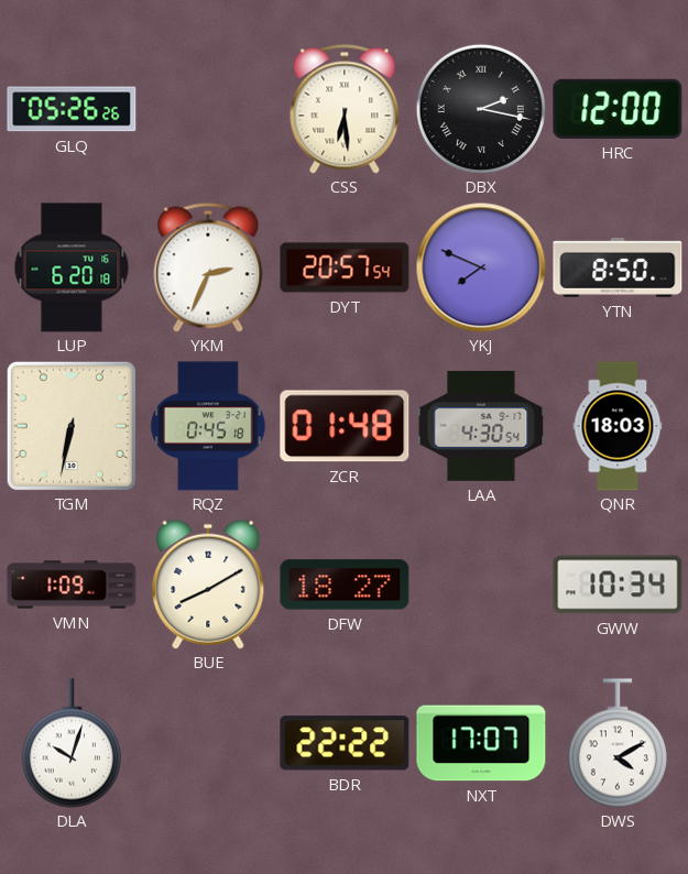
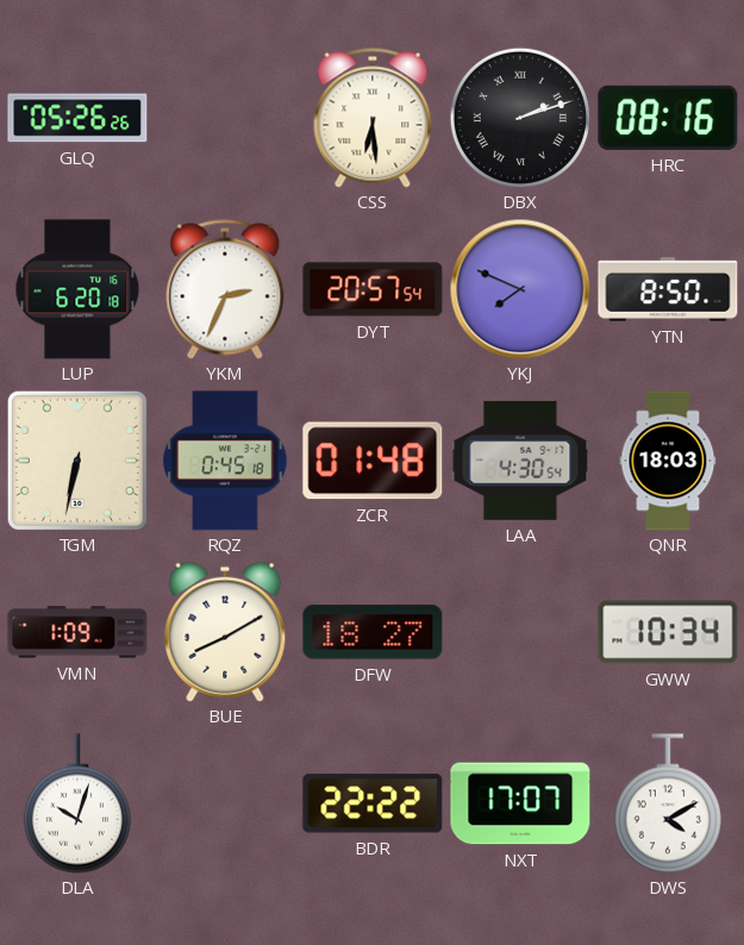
DBX: 2:17 -> 2:12
HRC: 12:00 -> 08:16
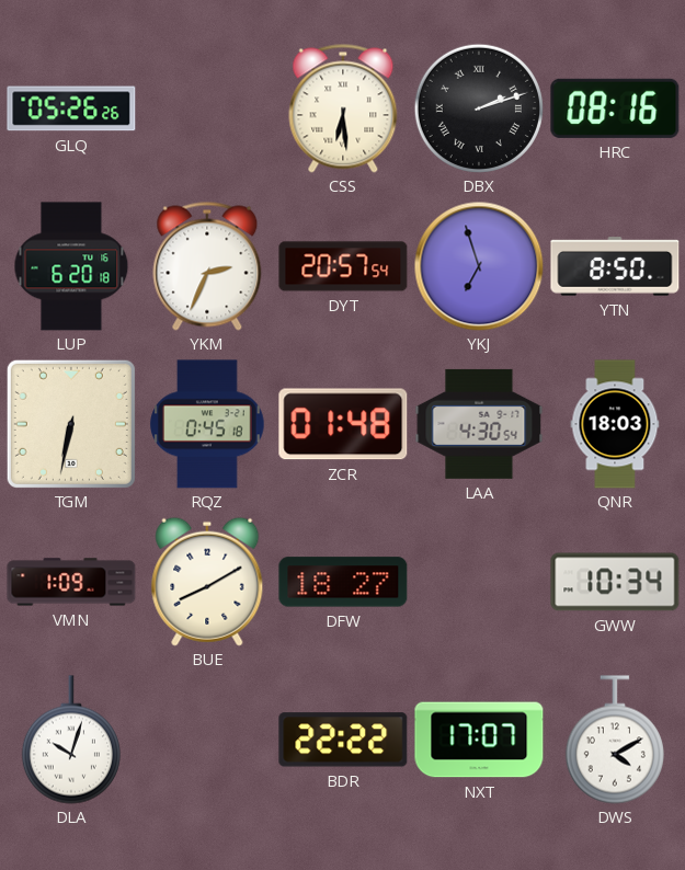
YKJ: 7:49 -> 6:57
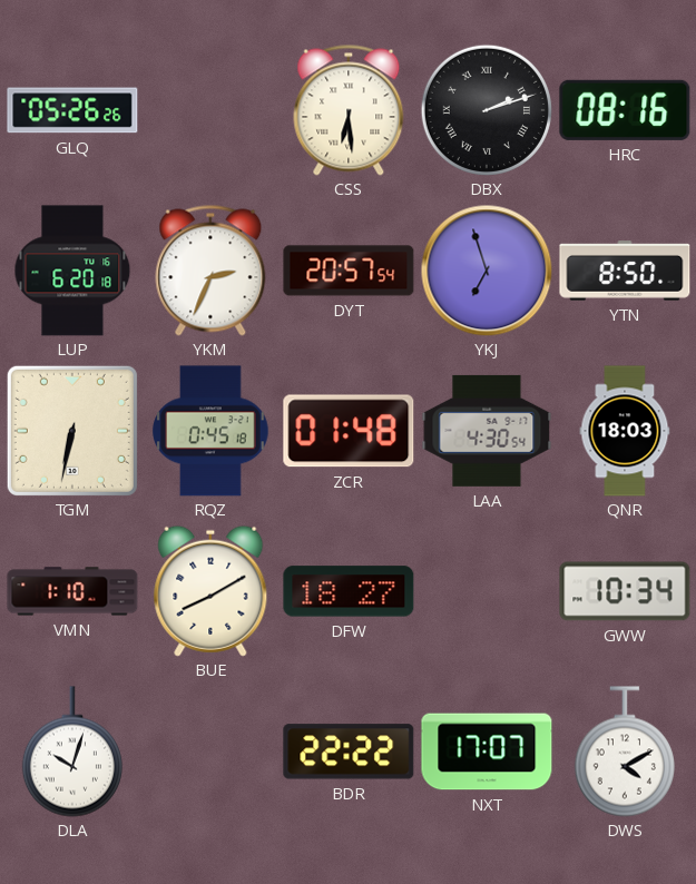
VMN: 1:09 -> 1:10
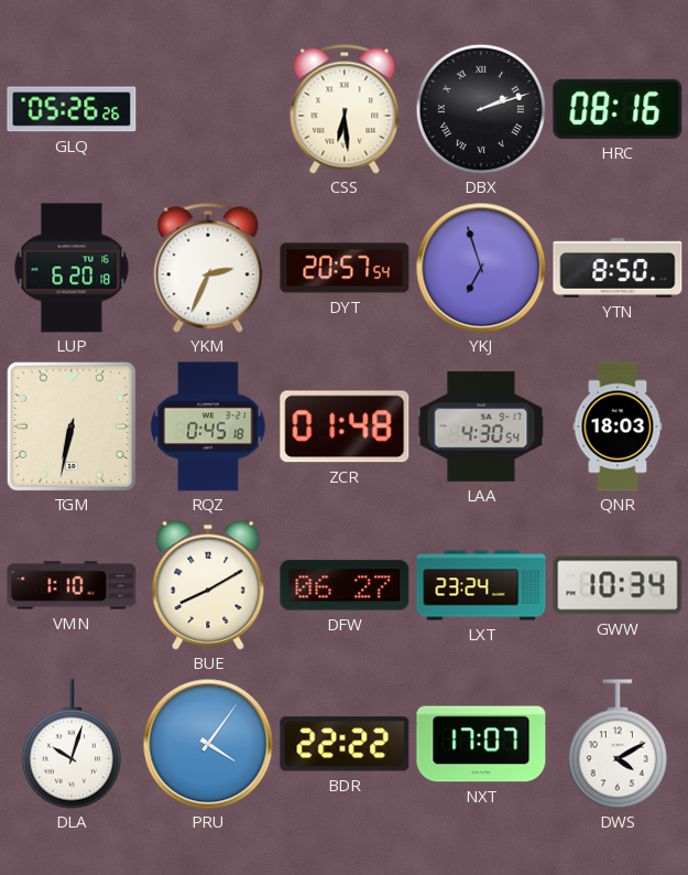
DFW: 18:27 -> 06:27
LXT: none -> 23:24
PRU: none -> 4:06
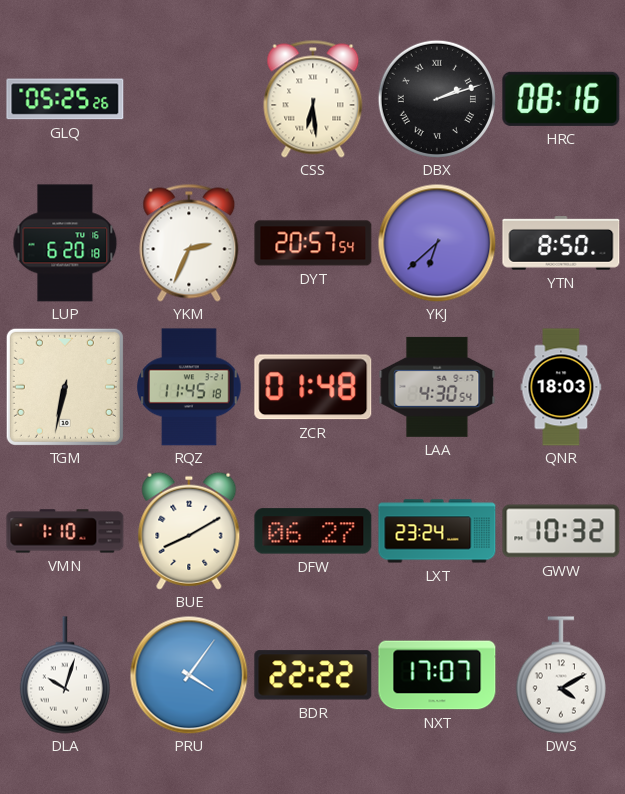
GLQ: 05:26 -> 05:25
YKJ: 6:57 -> 6:38
RQZ: 0:45 -> 11:45
GWW: 10:34 -> 10:32
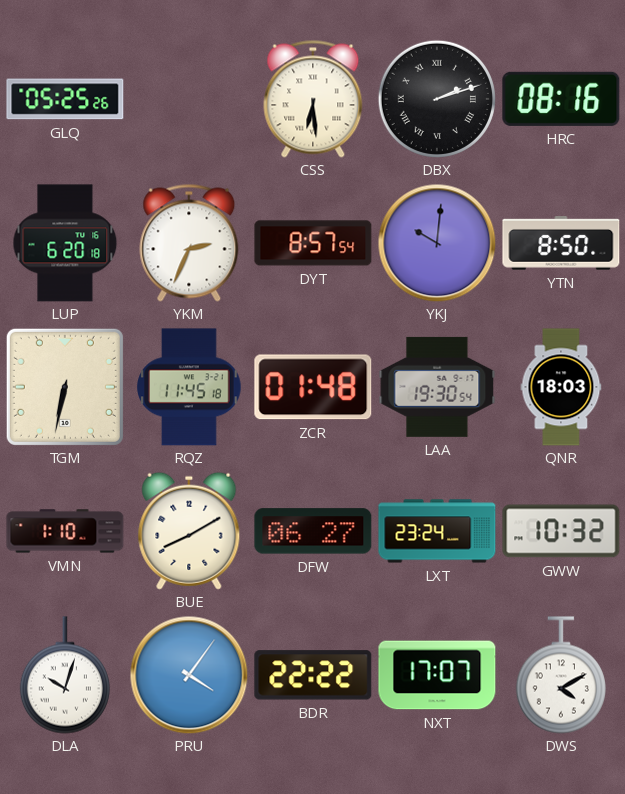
DYT: 20:57 -> 8:57
YKJ: 6:38 -> 10:01
LAA: 4:30 -> 19:30
